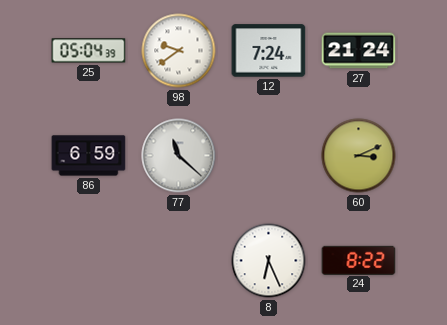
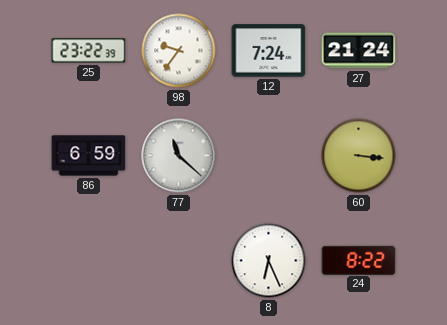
25: 05:04 -> 23:22
98: 9:39 -> 9:36
60: 3:11 -> 3:16
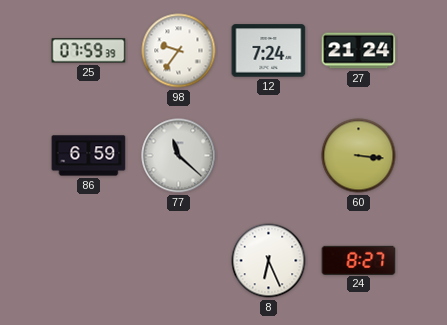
25: 23:22 -> 07:59
24: 8:22 -> 8:27
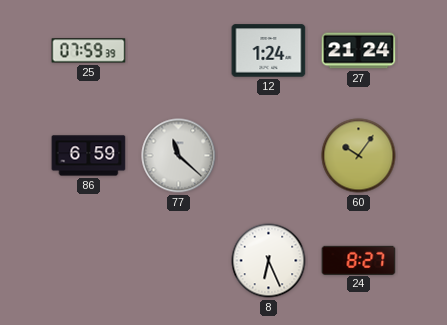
98: 9:36 -> none
12: 7:24 -> 1:24
60: 3:16 -> 10:06
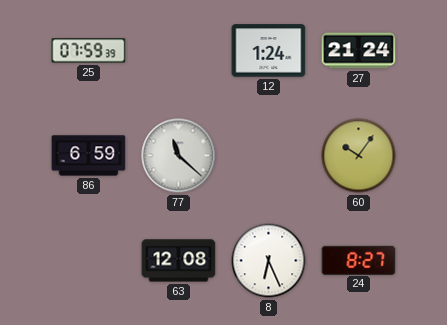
63: none -> 12:08
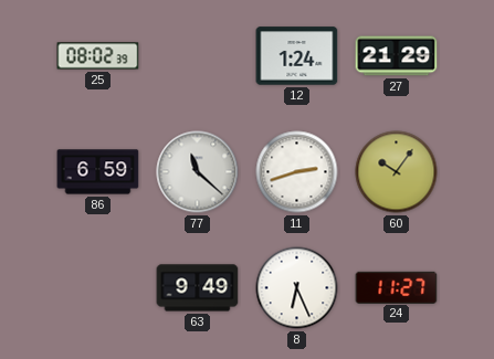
25: 07:59 -> 08:02
27: 21:24 -> 21:29
11: none -> 2:42
63: 12:08 -> 9:49
24: 8:27 -> 11:27
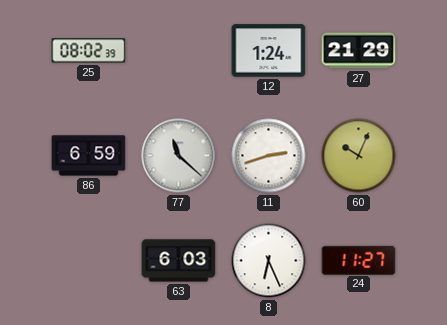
60: 10:06 -> 10:04
63: 9:49 -> 6:03
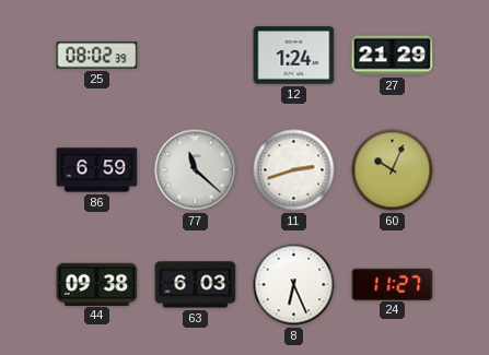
44: none -> 09:38
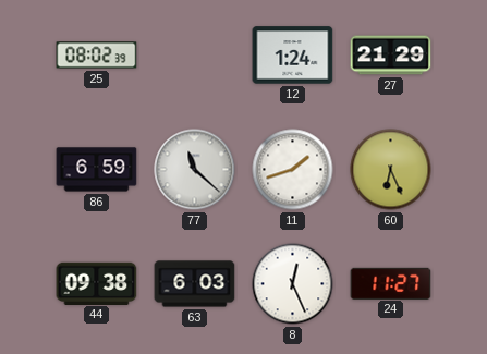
11: 2:42 -> 1:42
60: 10:04 -> 6:26
8: 6:26 -> 12:26
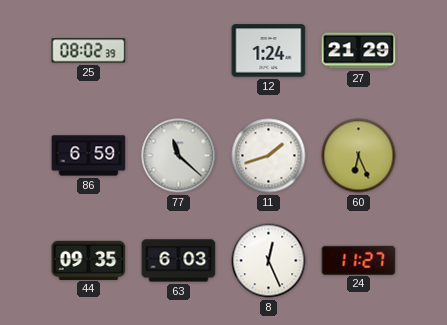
44: 09:38 -> 09:35
